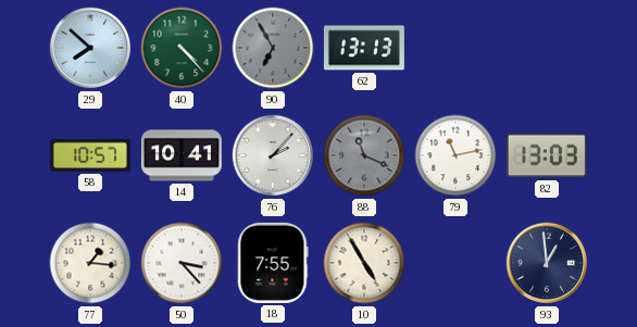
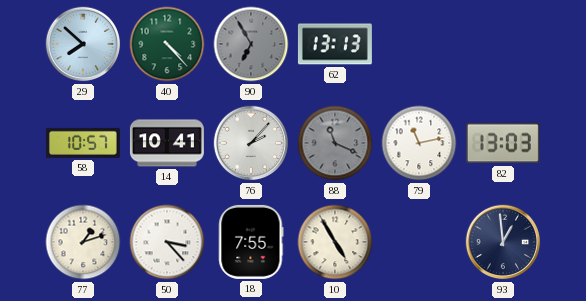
77: 1:16 -> 1:12
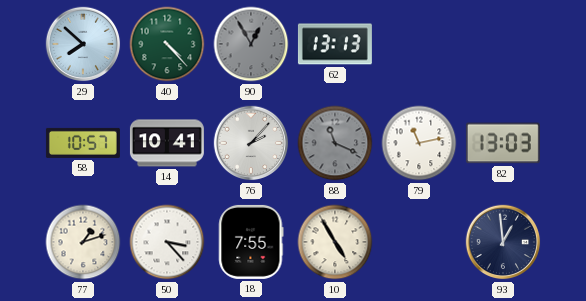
90: 6:55 -> 12:55
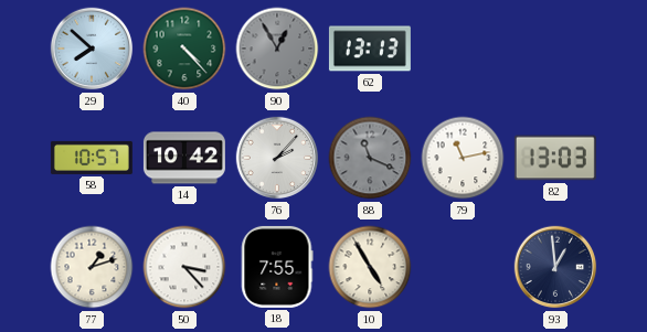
14: 10:41 -> 10:42
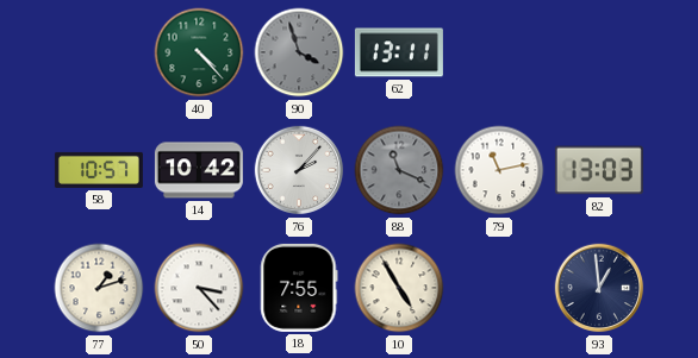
29: 7:52 -> none
90: 12:55 -> 3:57
62: 13:13 -> 13:11
